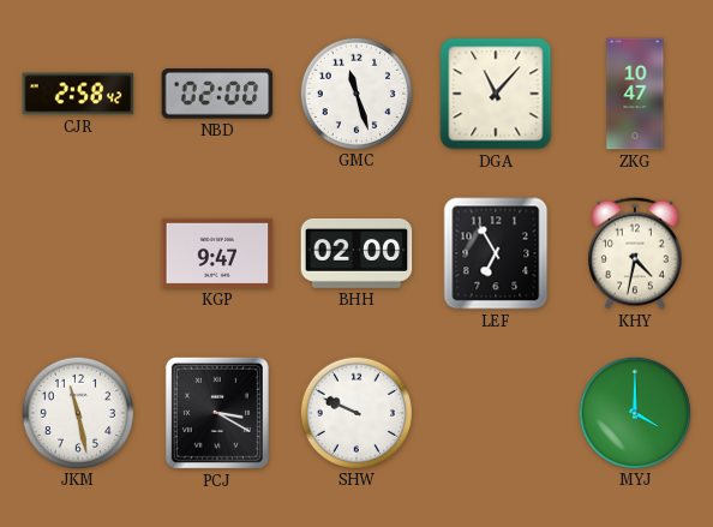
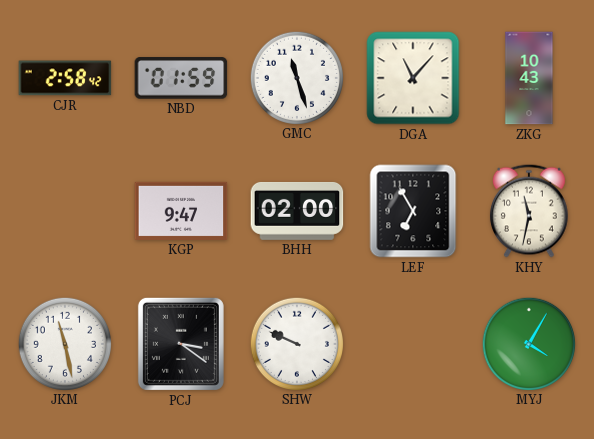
NBD: 02:00 -> 01:59
ZKG: 10:47 -> 10:43
KHY: 4:32 -> 11:32
PCJ: 3:20 -> 3:21
MYJ: 4:00 -> 4:05
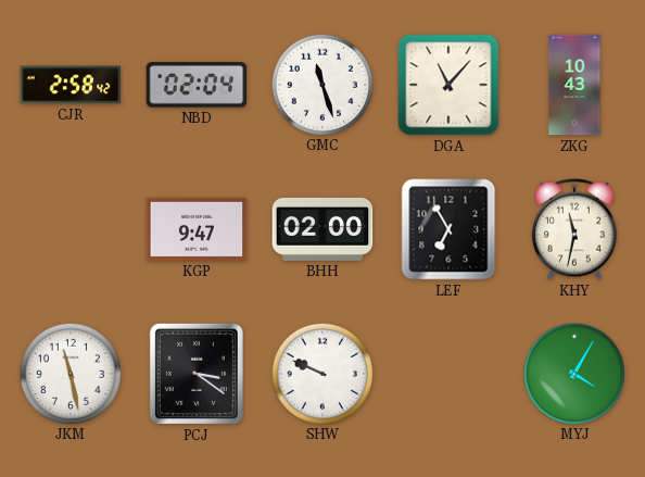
NBD: 01:59 -> 02:04
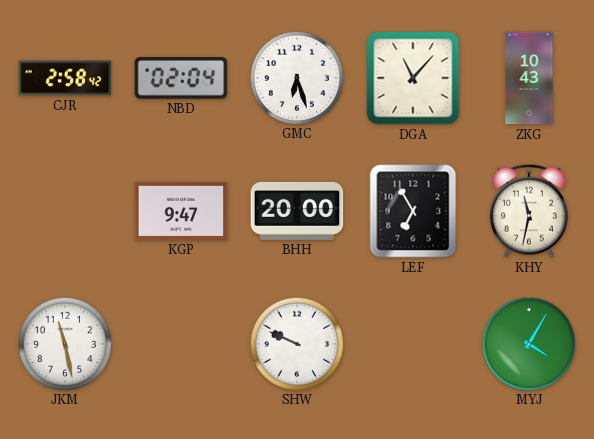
GMC: 11:27 -> 6:27
BHH: 02:00 -> 20:00
PCJ: 3:21 -> none
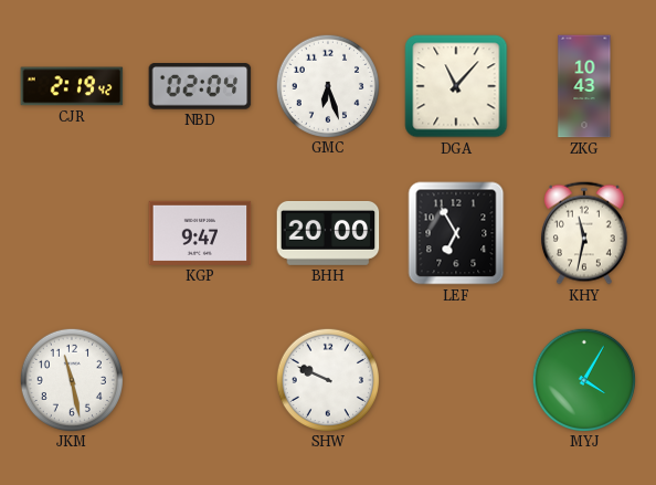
CJR: 2:58 -> 2:19
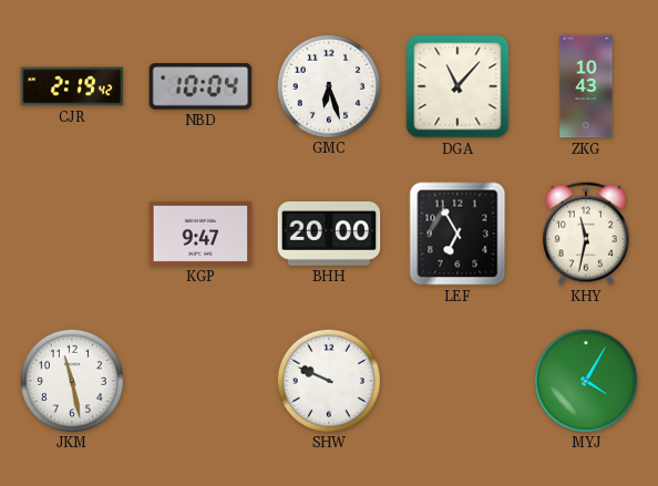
NBD: 02:04 -> 10:04
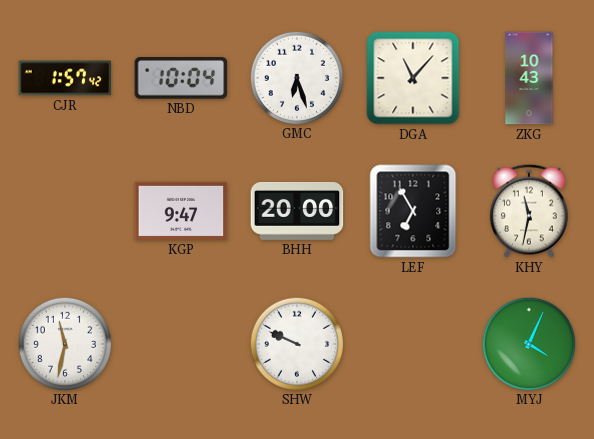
CJR: 2:19 -> 1:57
JKM: 11:28 -> 11:32
MYJ: 4:05 -> 4:04
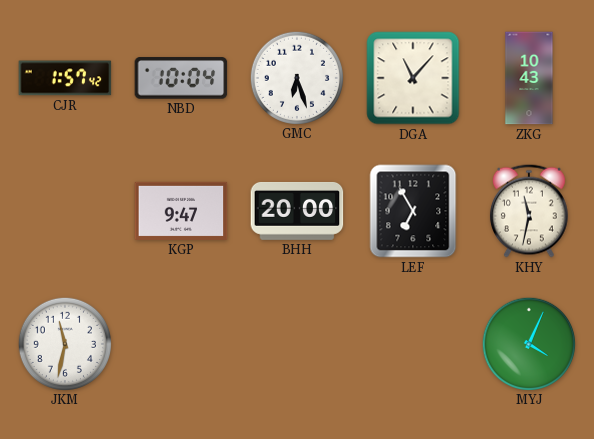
SHW: 9:49 -> none
